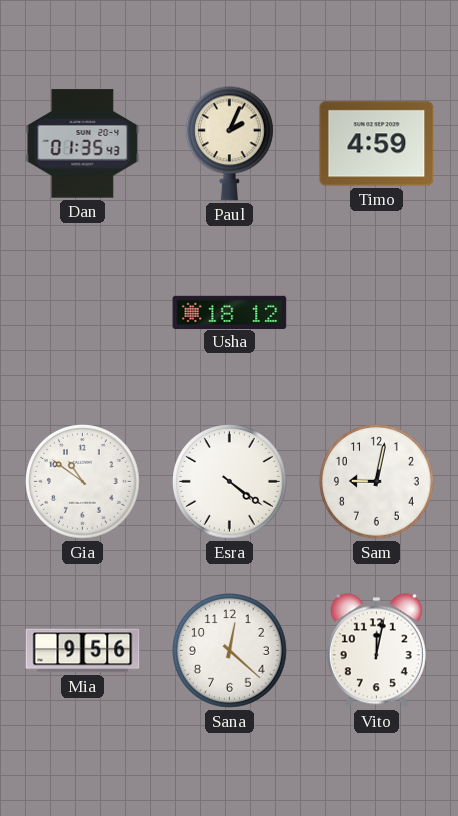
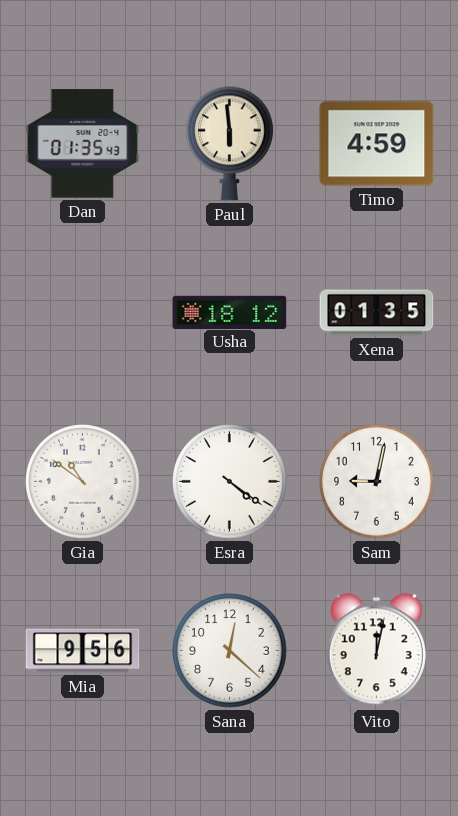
Paul: 2:04 -> 5:59
Xena: none -> 01:35
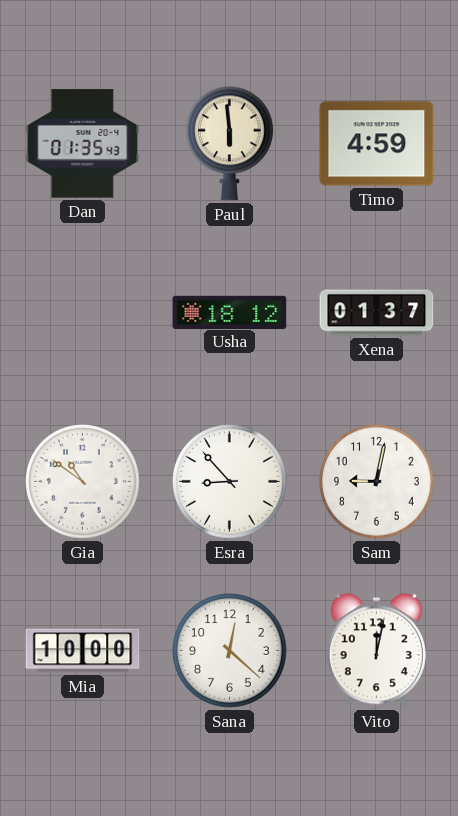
Xena: 01:35 -> 01:37
Esra: 4:21 -> 8:53
Mia: 9:56 -> 10:00
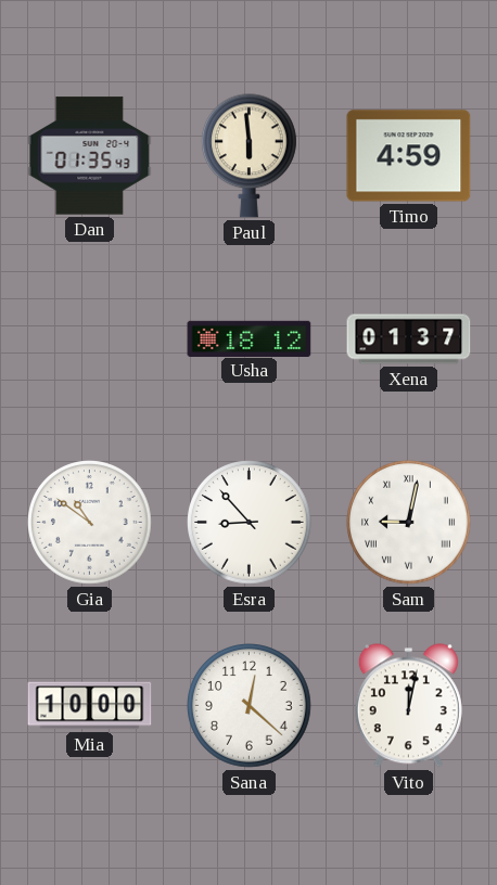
Sam numerals: Arabic -> Roman
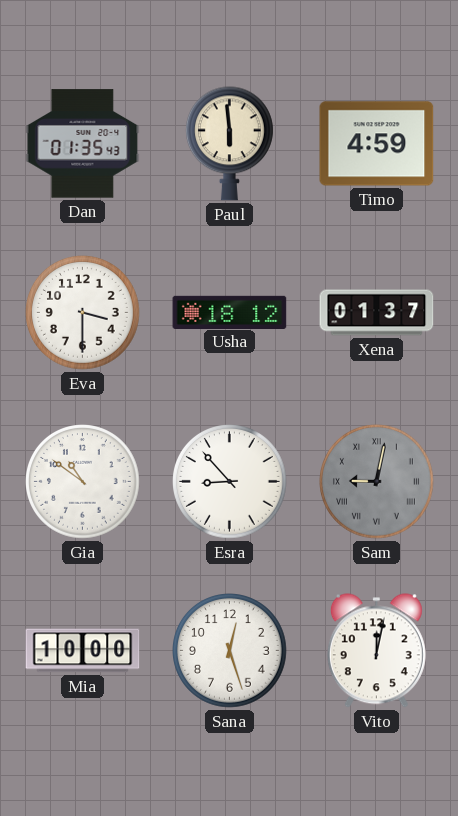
Eva: none -> 3:30
Sam dial: white -> grey
Sana: 12:22 -> 12:27
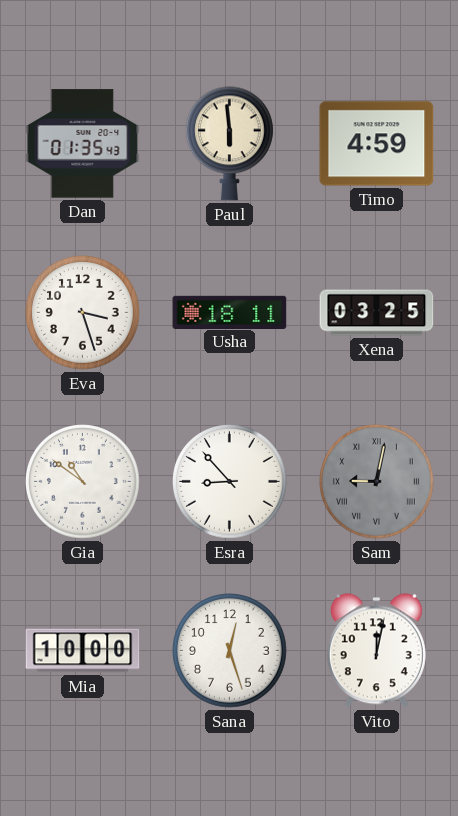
Eva: 3:30 -> 3:27
Usha: 18:12 -> 18:11
Xena: 01:37 -> 03:25
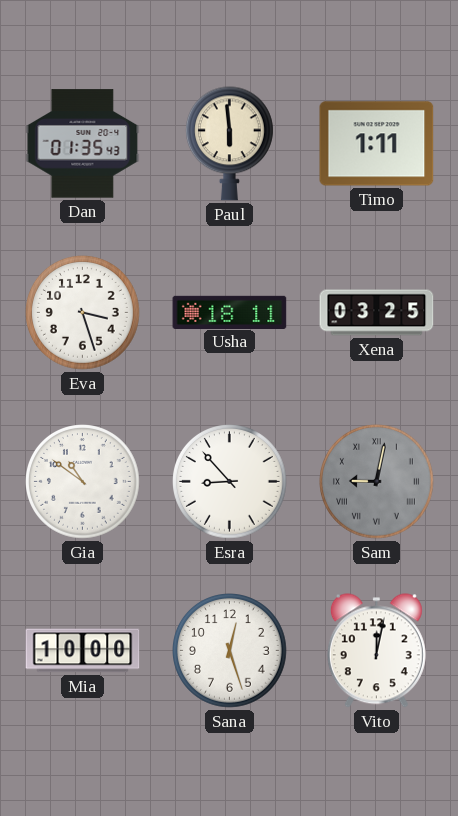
Timo: 4:59 -> 1:11
